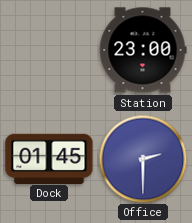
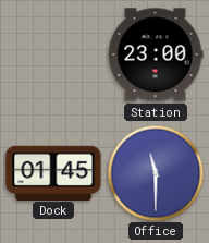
Office: 2:30 -> 11:30
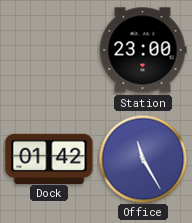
Dock: 01:45 -> 01:42
Office: 11:30 -> 11:25
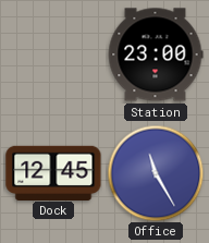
Dock: 01:42 -> 12:45
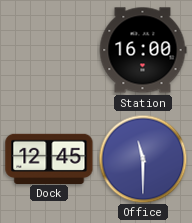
Station: 23:00 -> 16:00
Office: 11:25 -> 11:30
